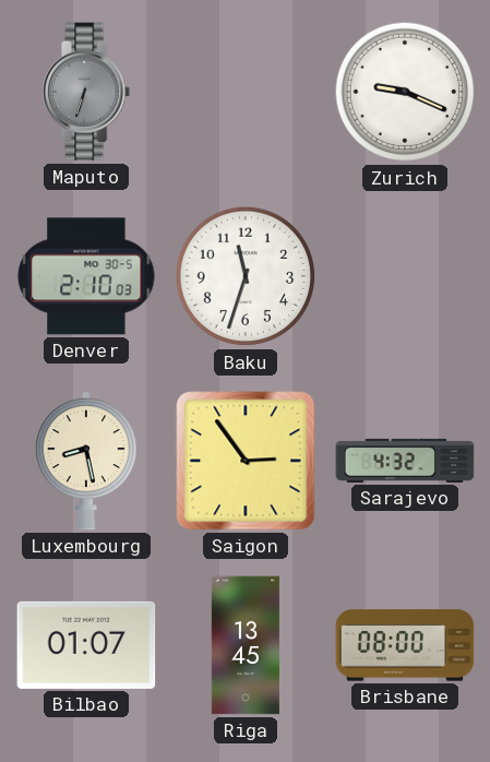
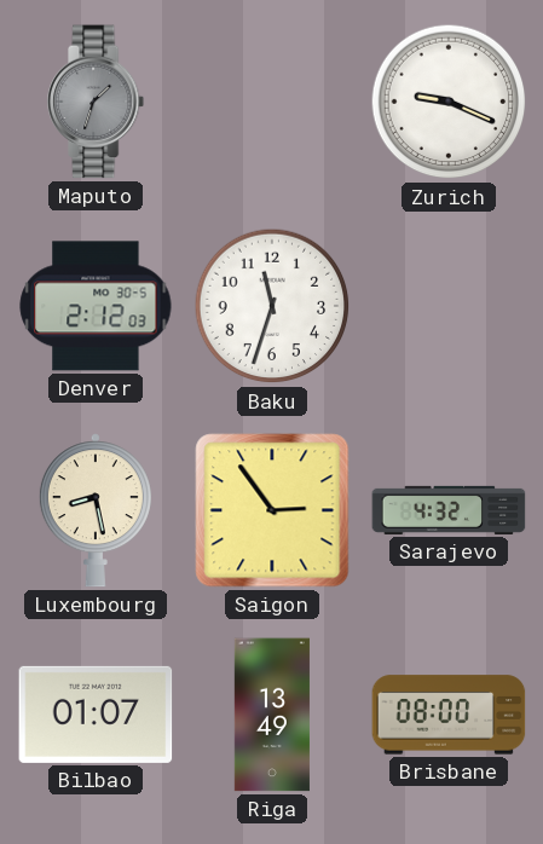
Maputo: 6:33 -> 1:33
Denver: 2:10 -> 2:12
Riga: 13:45 -> 13:49
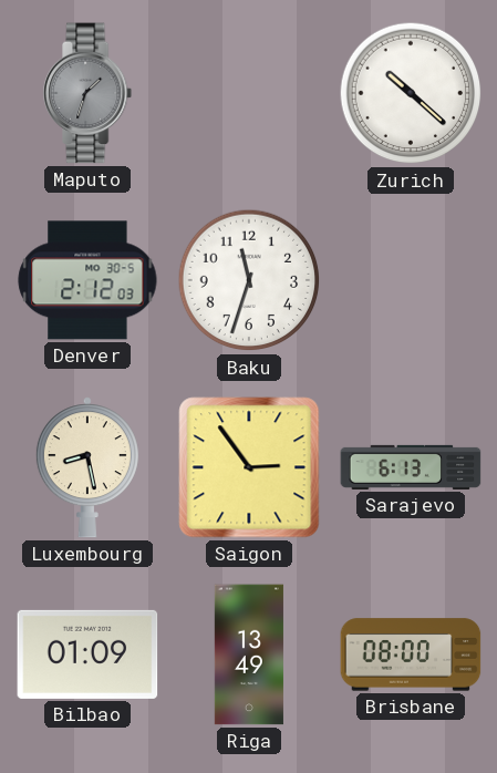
Zurich: 9:19 -> 10:22
Sarajevo: 4:32 -> 6:13
Bilbao: 01:07 -> 01:09
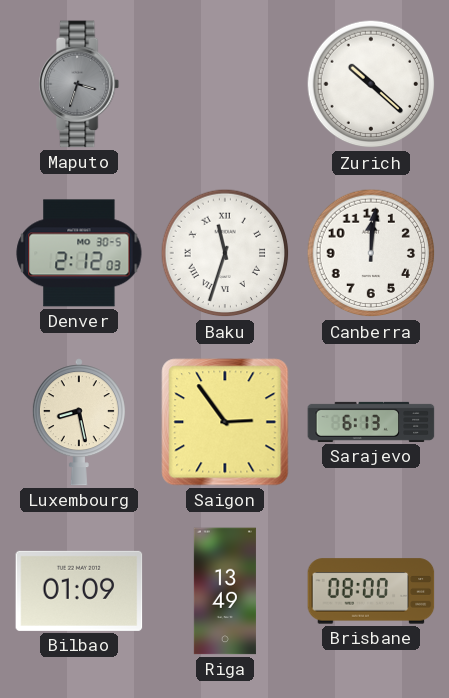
Maputo: 1:33 -> 3:33
Baku numerals: Arabic -> Roman
Canberra: none -> 12:01
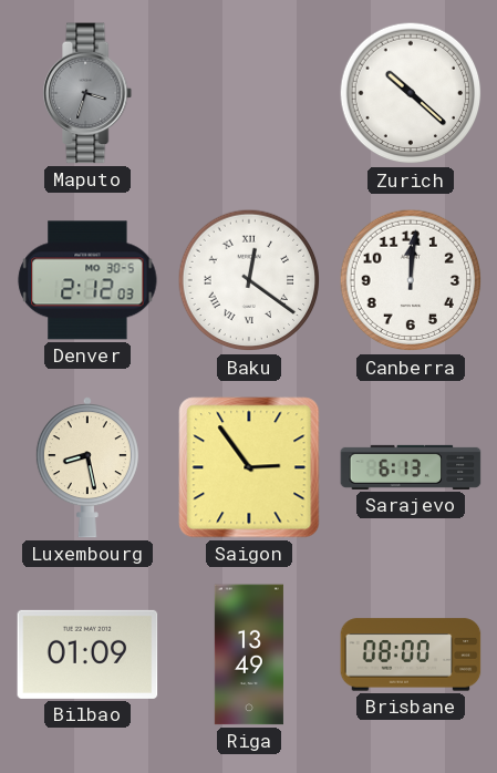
Baku: 11:33 -> 12:21
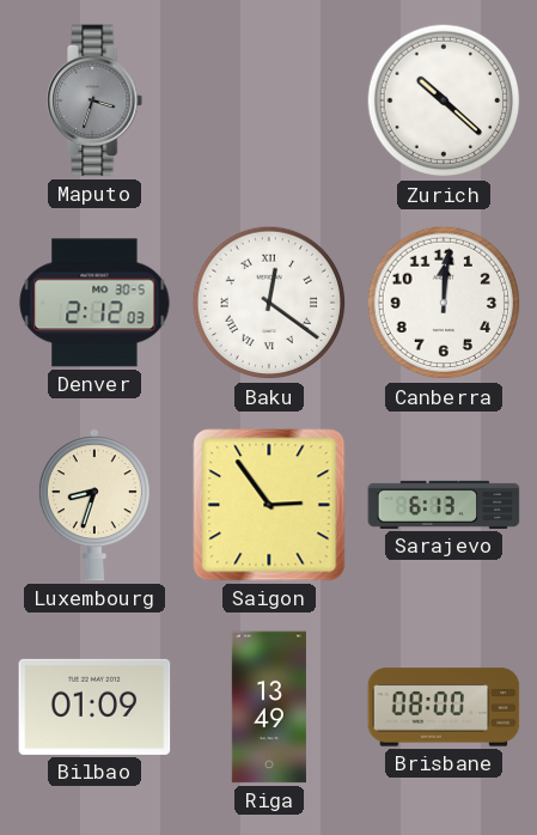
Luxembourg: 8:28 -> 8:33
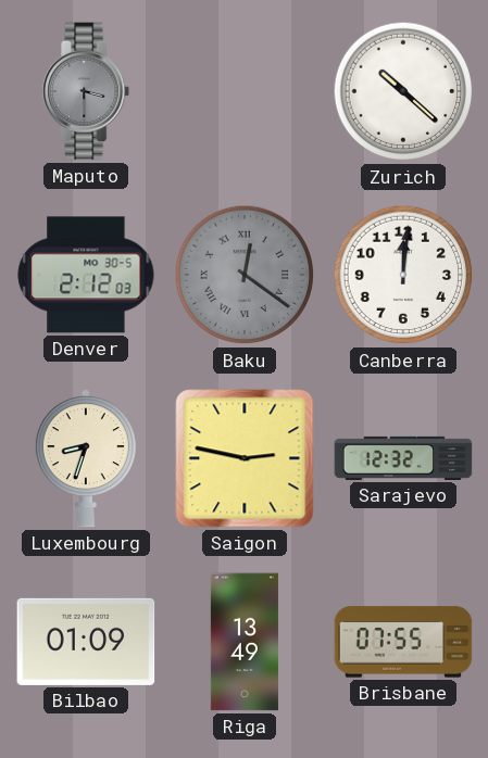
Maputo: 3:33 -> 3:30
Baku dial: white -> grey
Saigon: 2:54 -> 2:47
Sarajevo: 6:13 -> 12:32
Brisbane: 08:00 -> 07:55
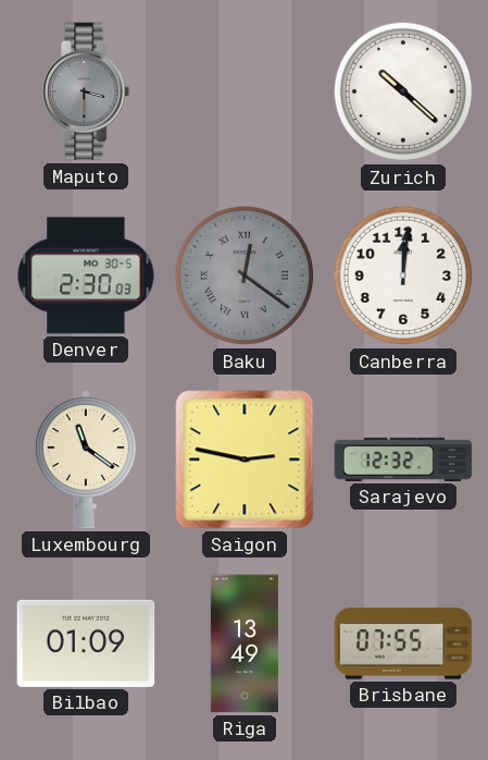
Denver: 2:12 -> 2:30
Luxembourg: 8:33 -> 11:21
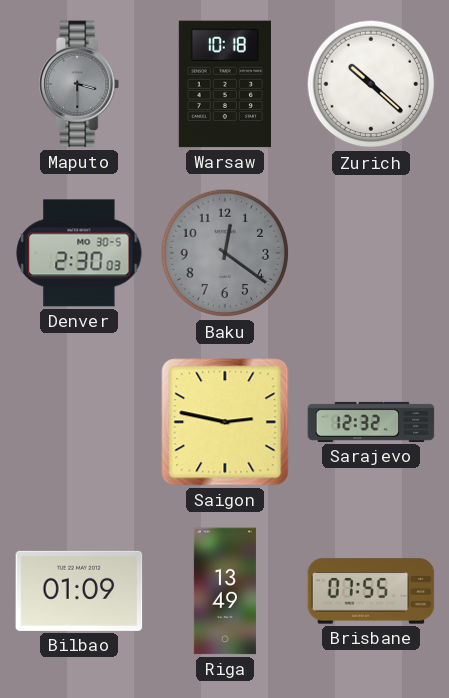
Warsaw: none -> 10:18
Baku numerals: Roman -> Arabic
Canberra: 12:01 -> none
Luxembourg: 11:21 -> none
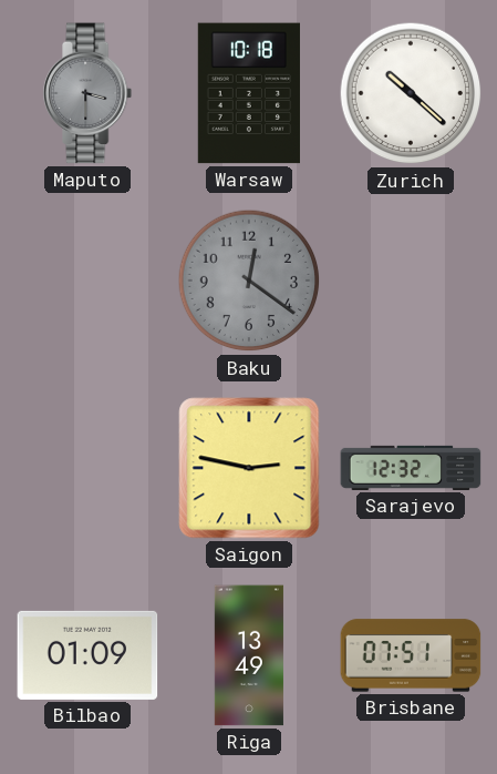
Denver: 2:30 -> none
Brisbane: 07:55 -> 07:51
